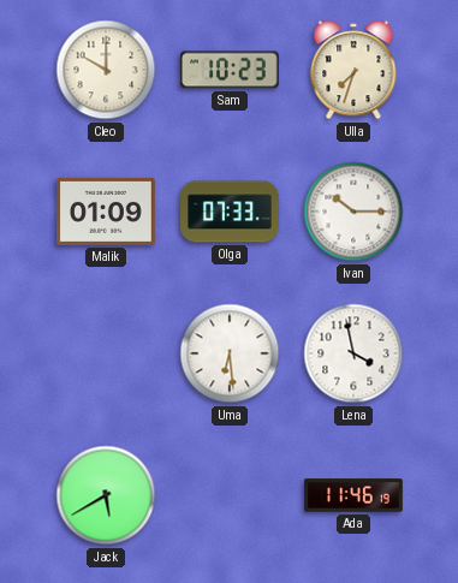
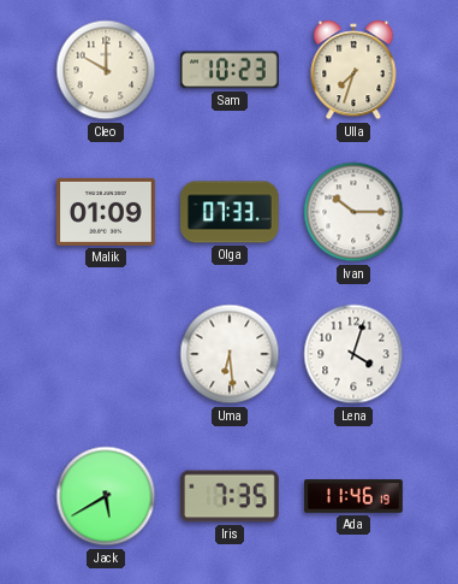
Lena: 3:58 -> 4:03
Iris: none -> 7:35
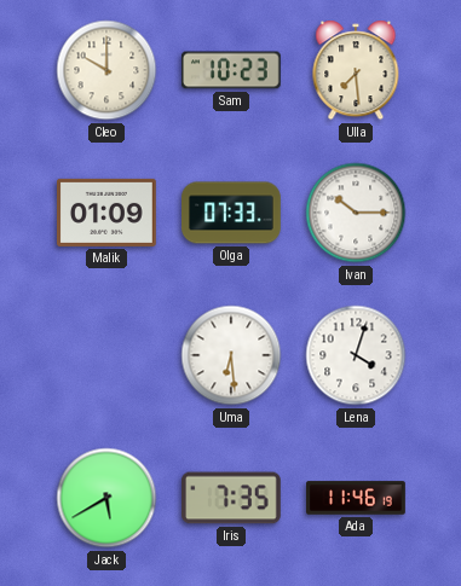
Ulla: 7:33 -> 7:29
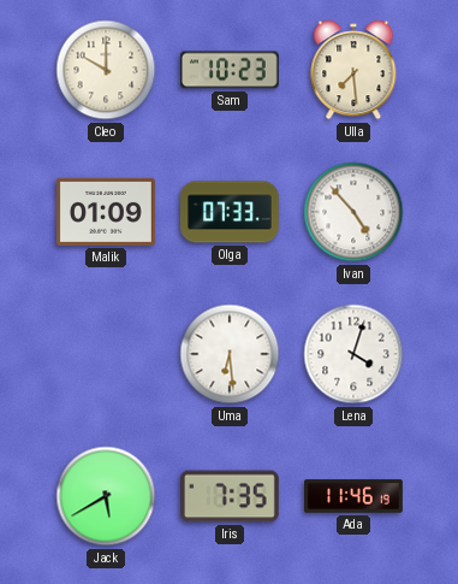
Ivan: 10:15 -> 4:53
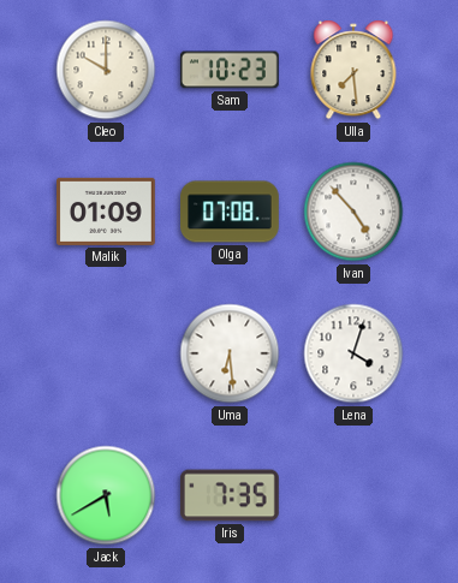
Olga: 07:33 -> 07:08
Ada: 11:46 -> none
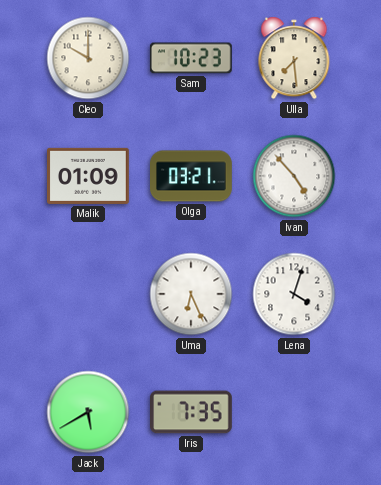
Olga: 07:08 -> 03:21
Uma: 6:29 -> 6:26
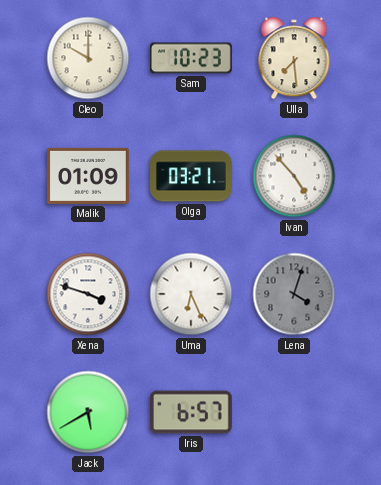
Xena: none -> 3:48
Lena dial: white -> grey
Iris: 7:35 -> 6:57
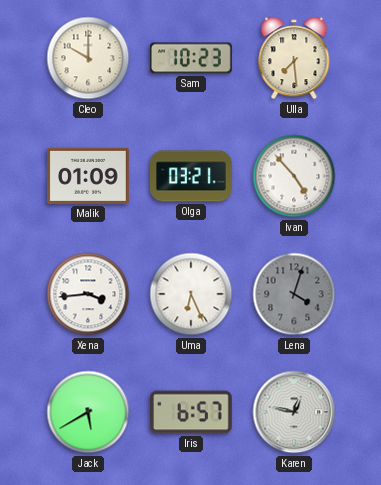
Xena: 3:48 -> 3:44
Karen: none -> 12:47
